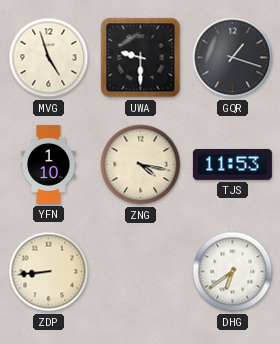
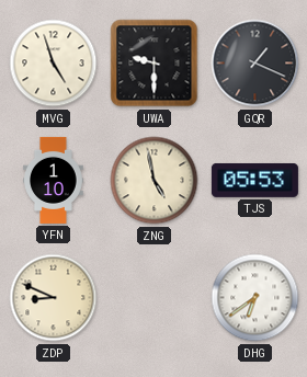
GQR: 1:18 -> 1:19
ZNG: 4:17 -> 4:58
TJS: 11:53 -> 05:53
ZDP: 8:44 -> 8:49
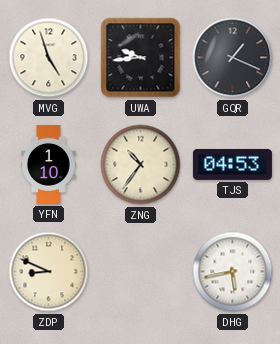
UWA: 9:30 -> 9:44
ZNG: 4:58 -> 10:36
TJS: 05:53 -> 04:53
DHG: 6:39 -> 5:43
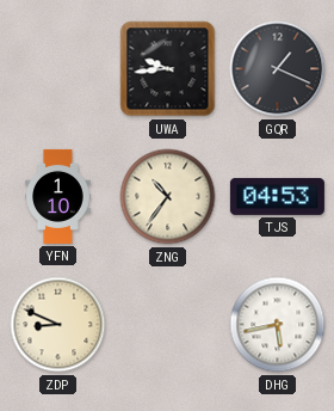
MVG: 4:57 -> none
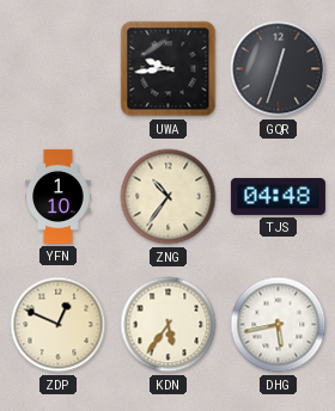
GQR: 1:19 -> 12:33
TJS: 04:53 -> 04:48
ZDP: 8:49 -> 12:49
KDN: none -> 5:36
